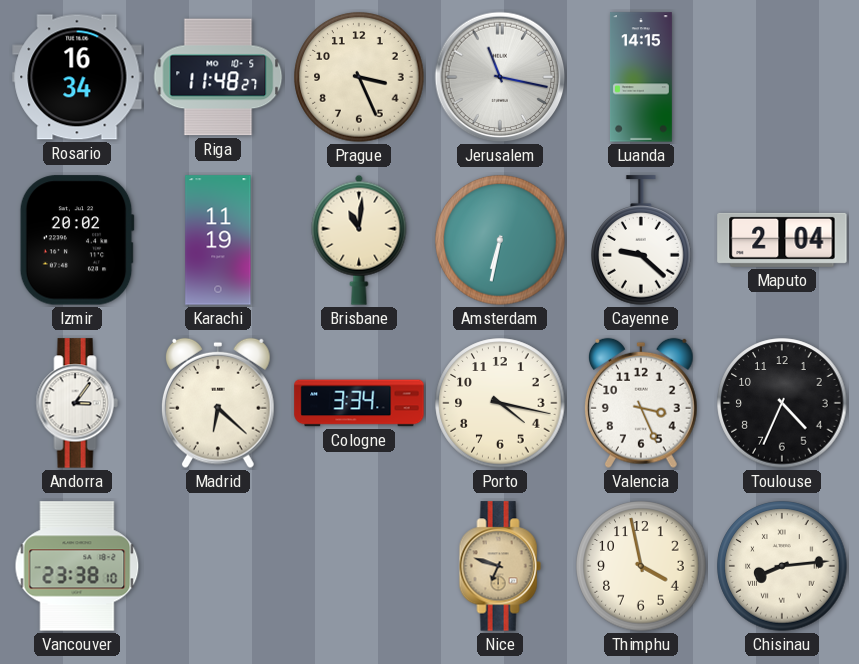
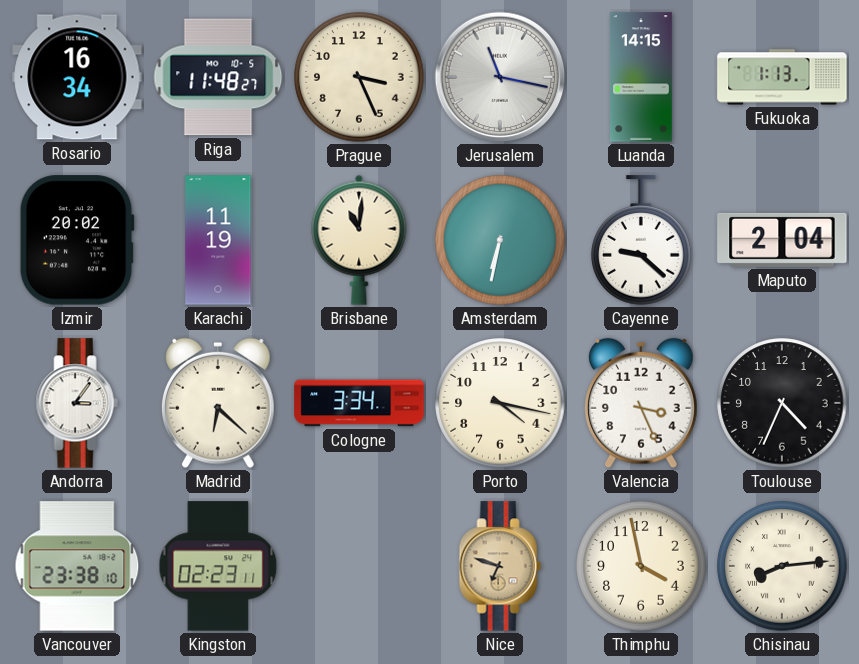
Fukuoka: none -> 1:13
Kingston: none -> 02:23
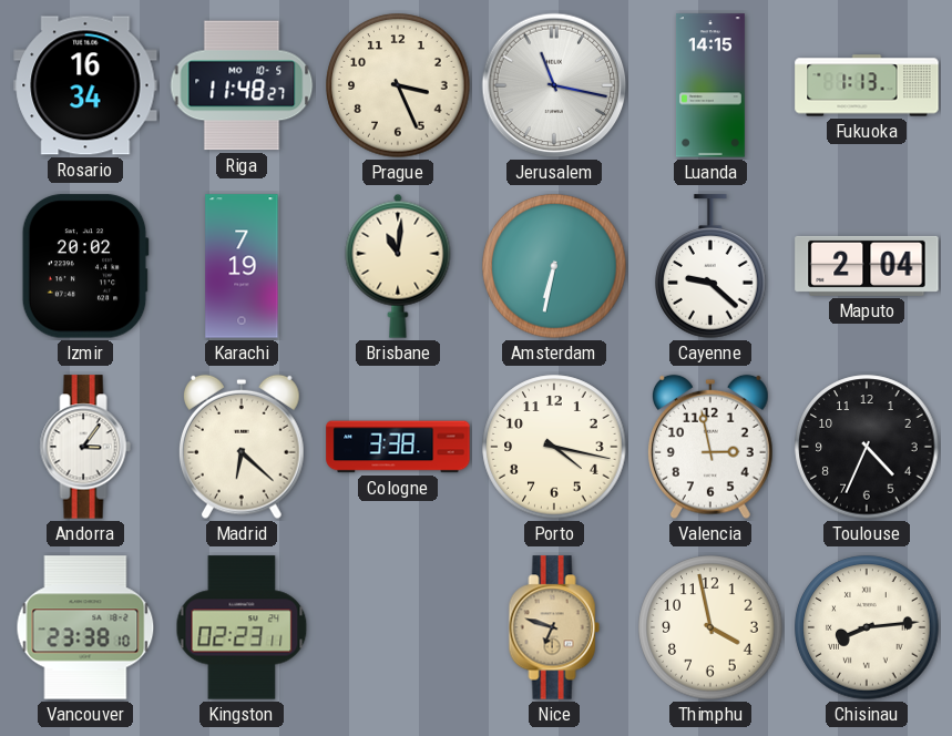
Karachi: 11:19 -> 7:19
Cologne: 3:34 -> 3:38
Valencia: 3:26 -> 2:58
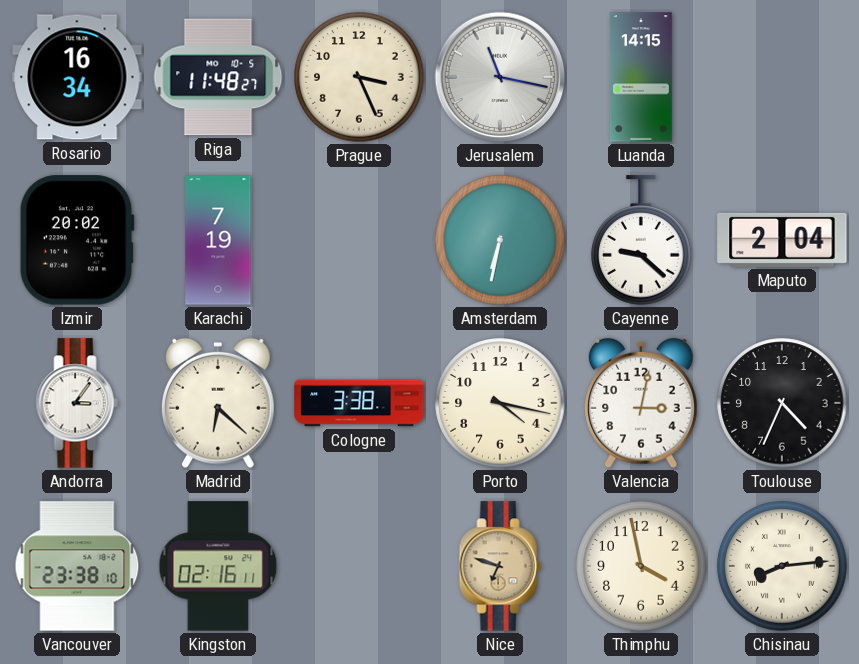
Fukuoka: 1:13 -> none
Brisbane: 11:01 -> none
Valencia: 2:58 -> 3:02
Kingston: 02:23 -> 02:16
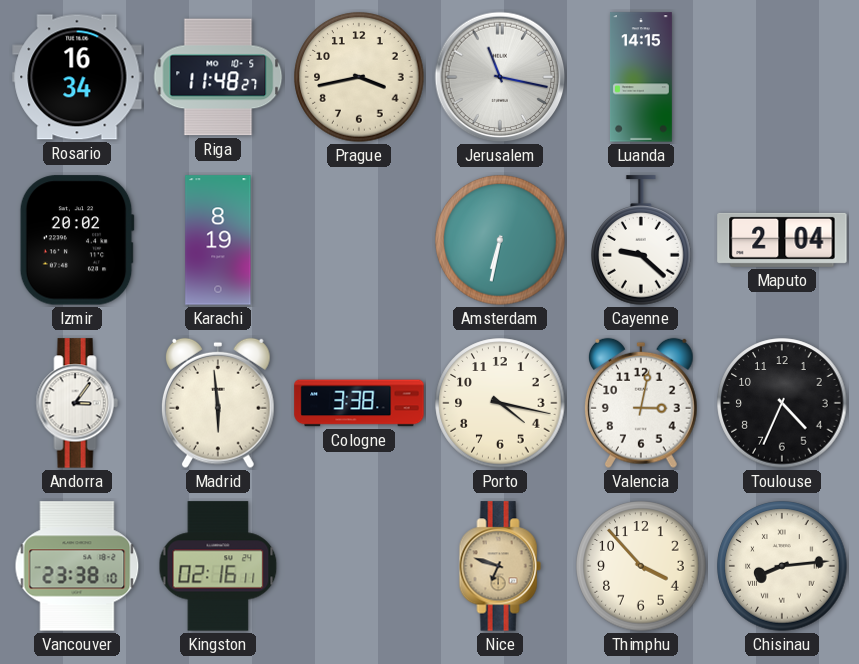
Prague: 3:26 -> 3:43
Karachi: 7:19 -> 8:19
Madrid: 6:22 -> 5:59
Thimphu: 3:58 -> 3:53
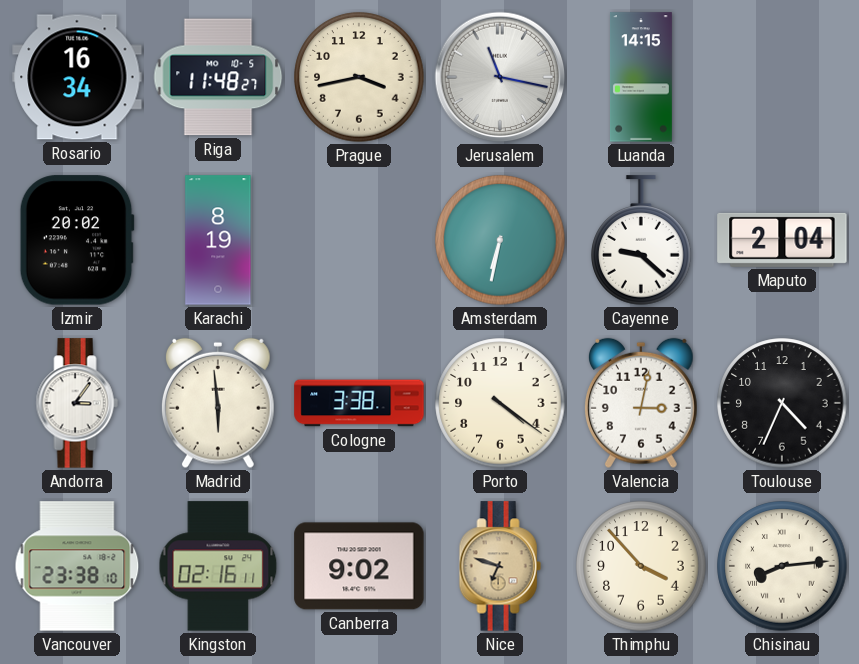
Porto: 4:17 -> 4:21
Canberra: none -> 9:02
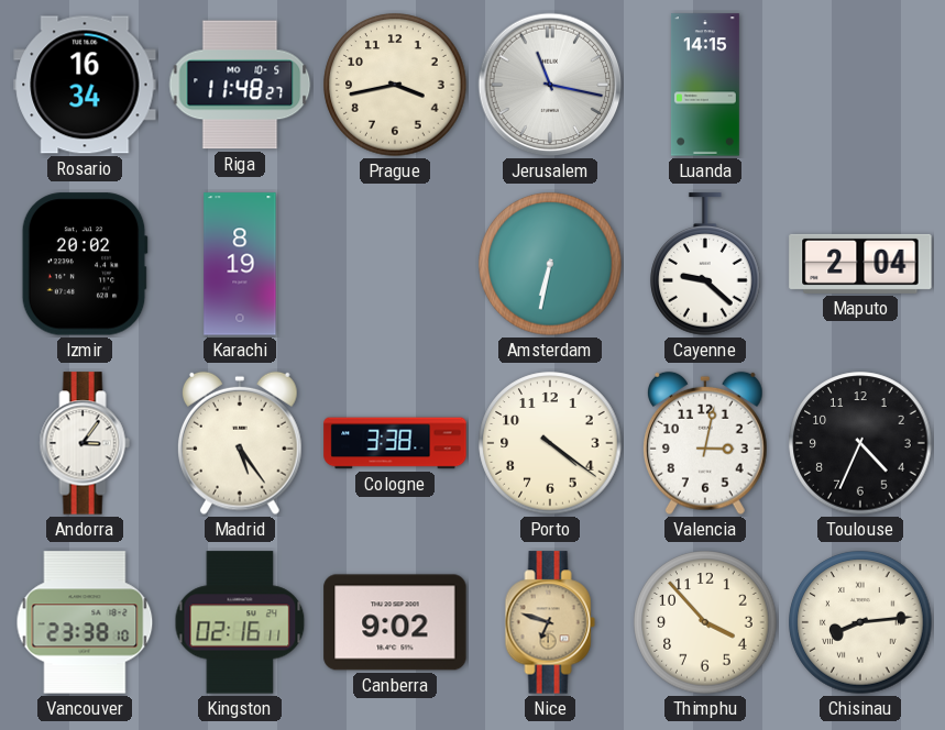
Madrid: 5:59 -> 5:24
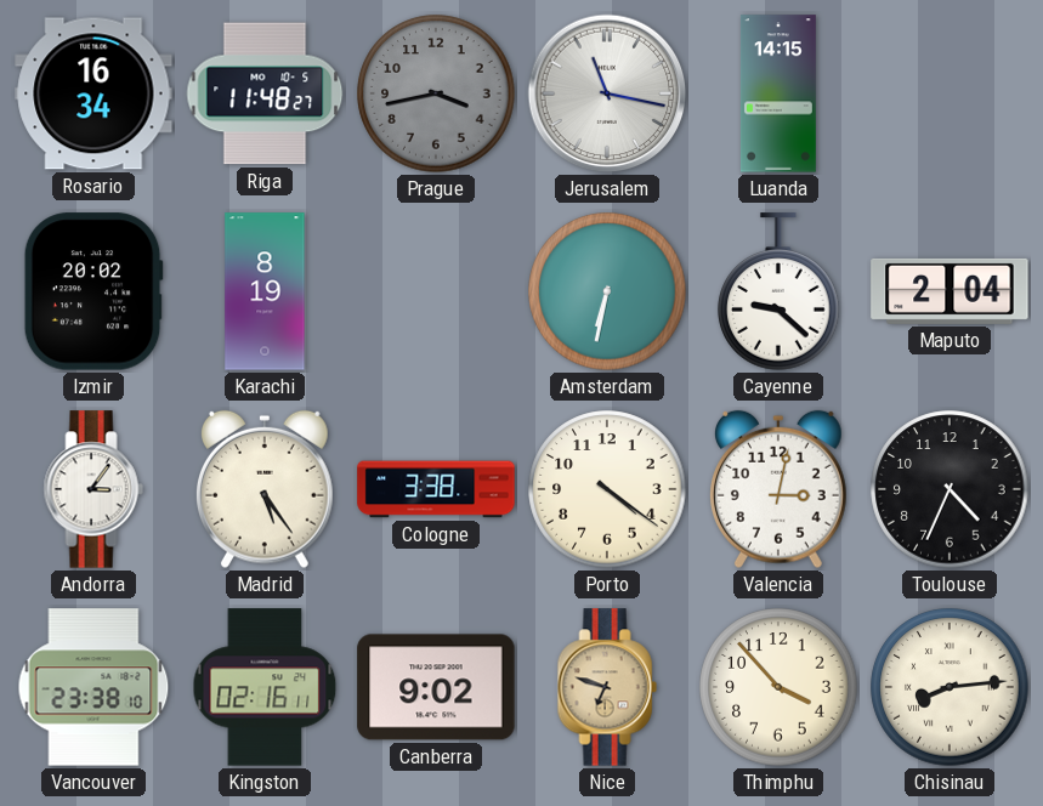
Prague dial: cream -> grey
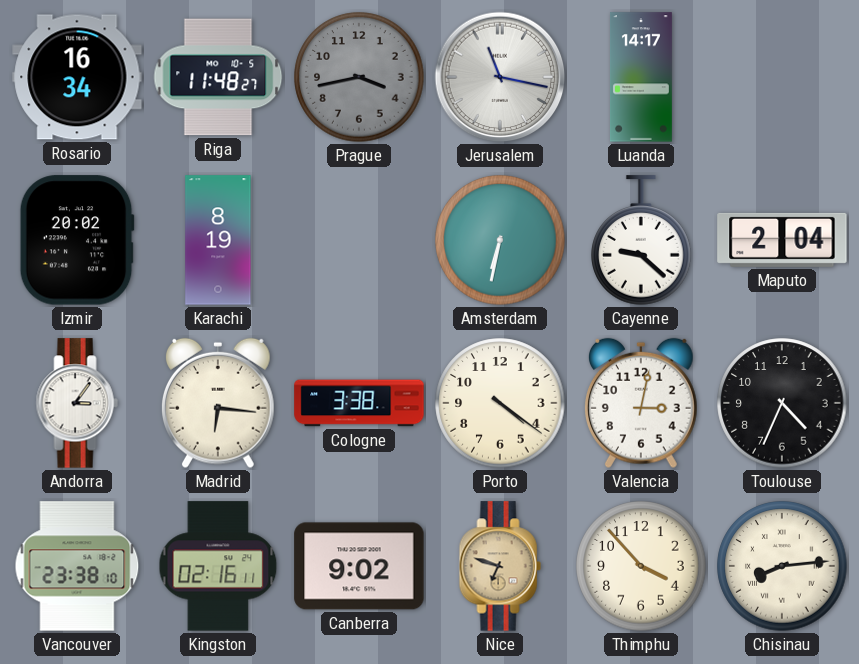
Luanda: 14:15 -> 14:17
Madrid: 5:24 -> 6:16
